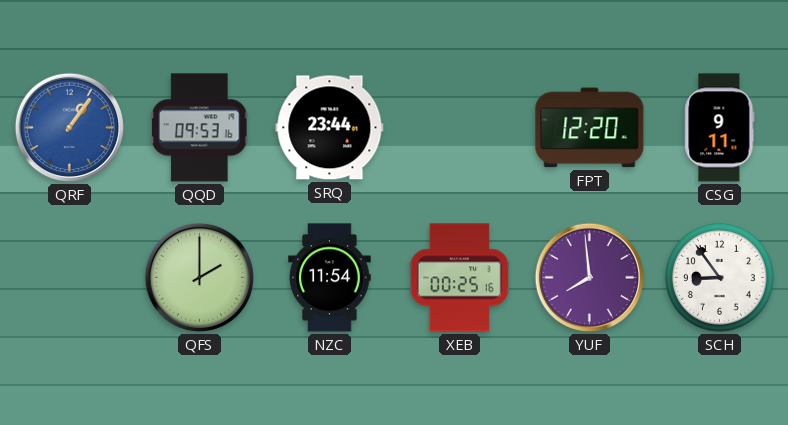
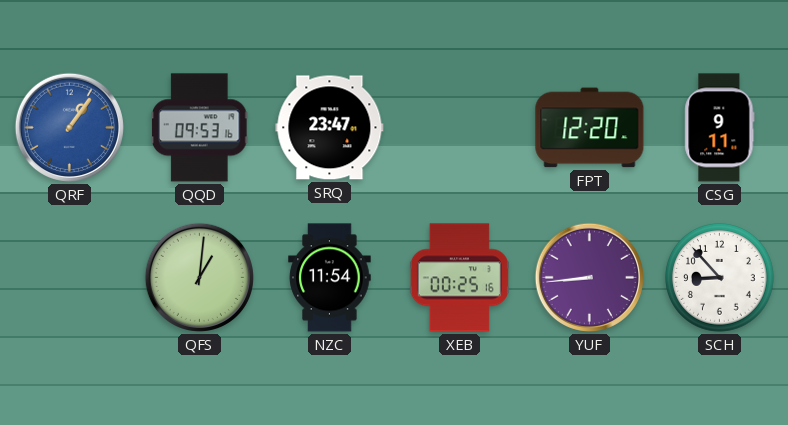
SRQ: 23:44 -> 23:47
QFS: 2:00 -> 1:01
YUF: 7:59 -> 8:44
SCH: 8:54 -> 8:53
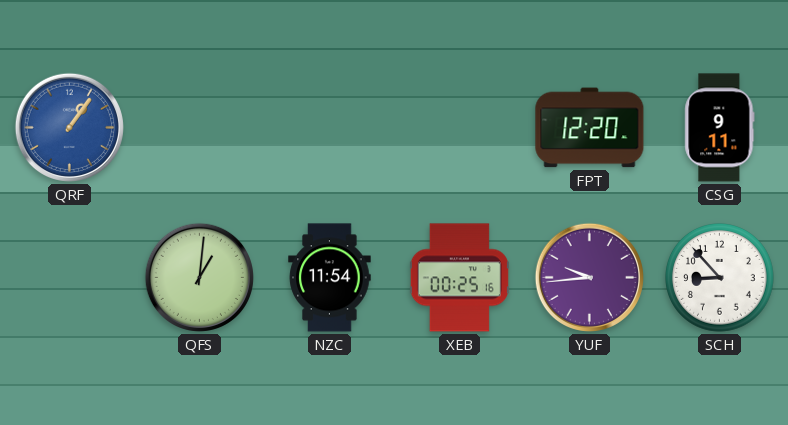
QQD: 09:53 -> none
SRQ: 23:47 -> none
YUF: 8:44 -> 9:44
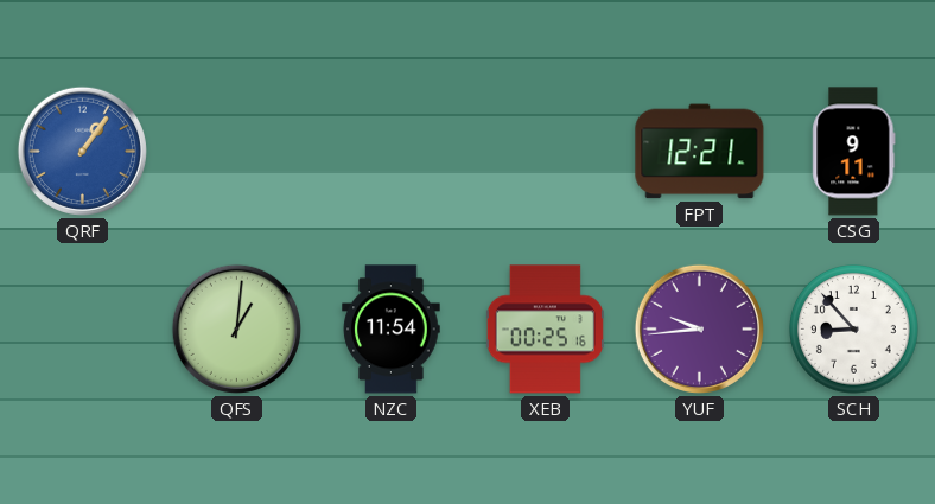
FPT: 12:20 -> 12:21
